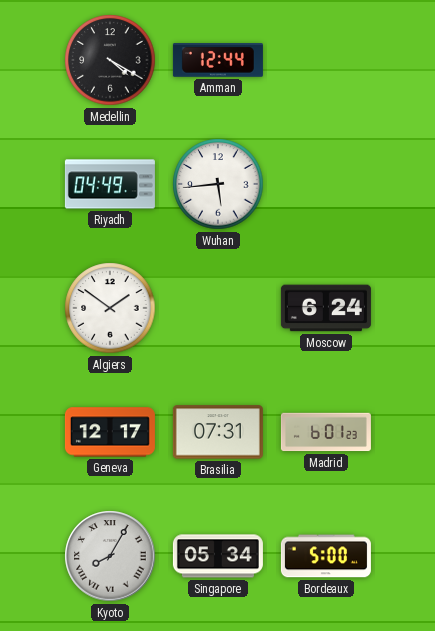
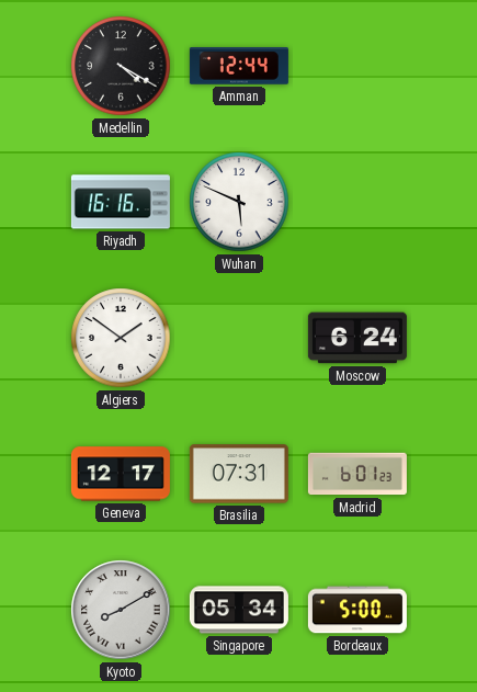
Riyadh: 04:49 -> 16:16
Wuhan: 5:44 -> 5:49
Kyoto: 8:05 -> 8:10
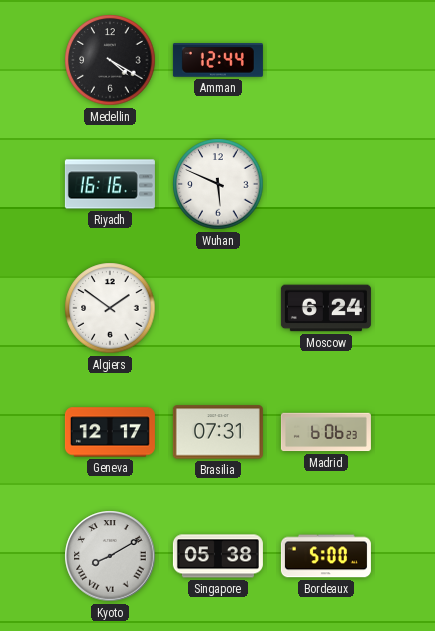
Madrid: 6:01 -> 6:06
Singapore: 05:34 -> 05:38
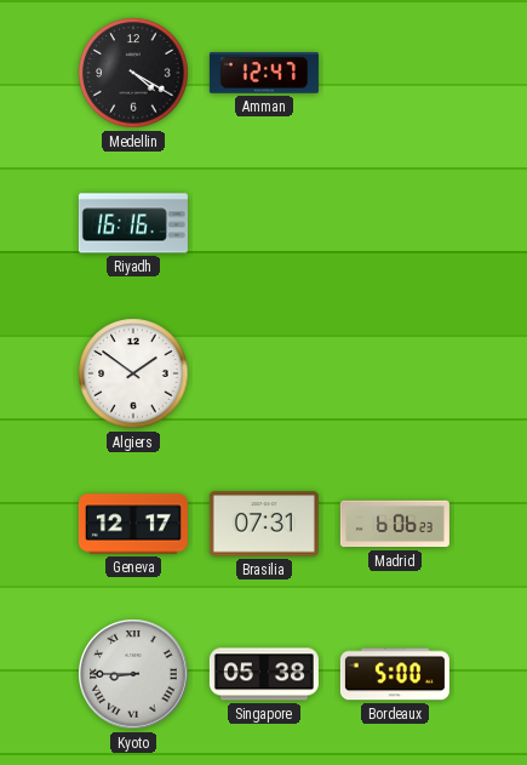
Amman: 12:44 -> 12:47
Wuhan: 5:49 -> none
Moscow: 6:24 -> none
Kyoto: 8:10 -> 8:45
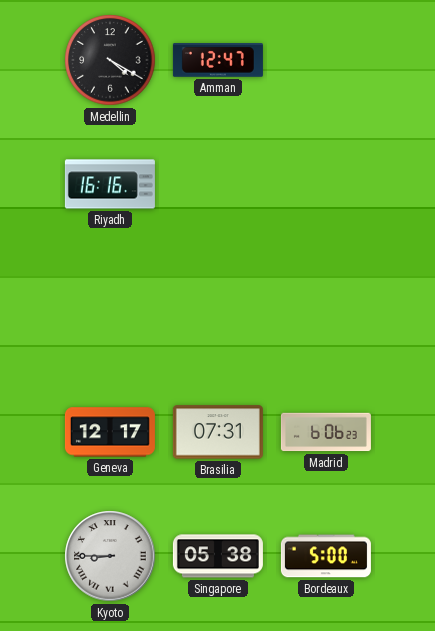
Algiers: 1:51 -> none
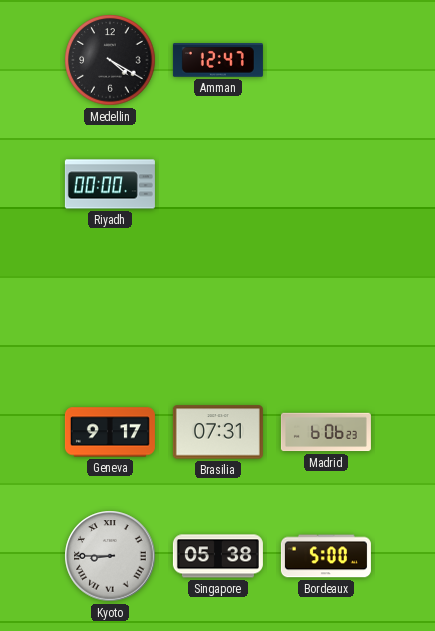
Riyadh: 16:16 -> 00:00
Geneva: 12:17 -> 9:17
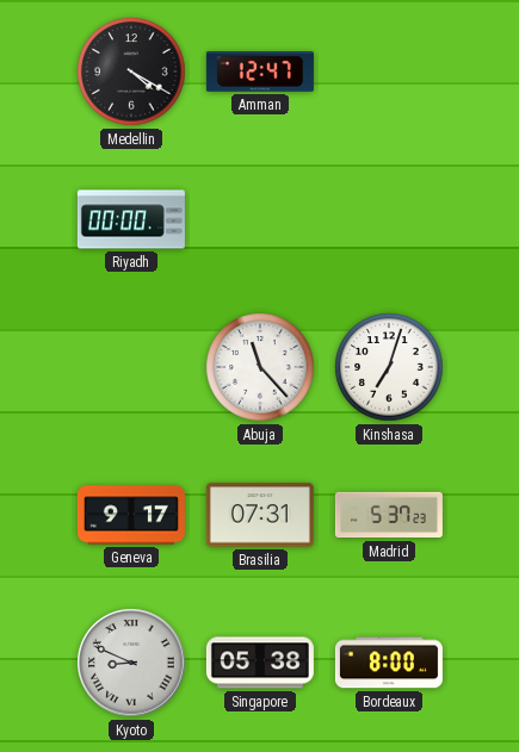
Abuja: none -> 11:23
Kinshasa: none -> 7:03
Madrid: 6:06 -> 5:37
Kyoto: 8:45 -> 8:49
Bordeaux: 5:00 -> 8:00
